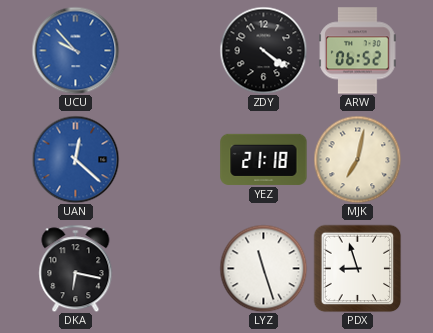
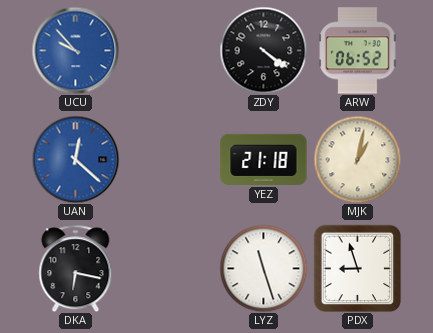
MJK: 7:02 -> 1:02
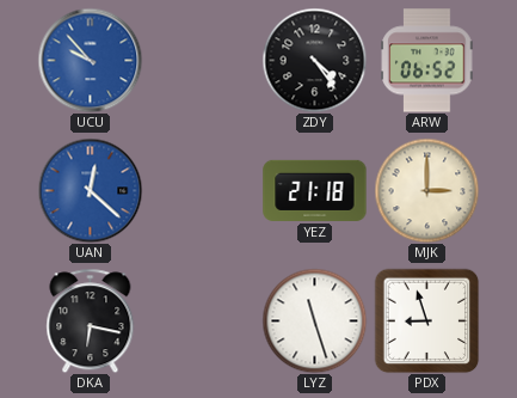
ZDY: 4:21 -> 4:24
MJK: 1:02 -> 3:00
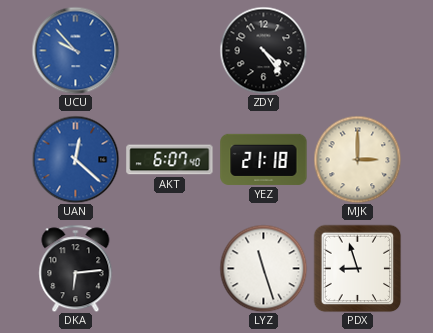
ARW: 06:52 -> none
AKT: none -> 6:07
DKA: 6:17 -> 6:14
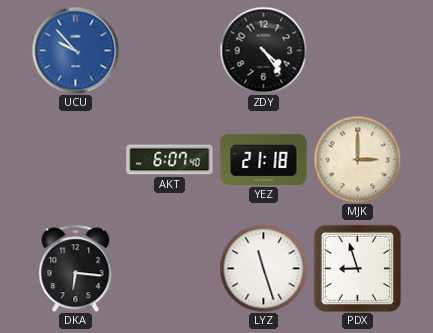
UAN: 12:22 -> none
DKA: 6:14 -> 6:16
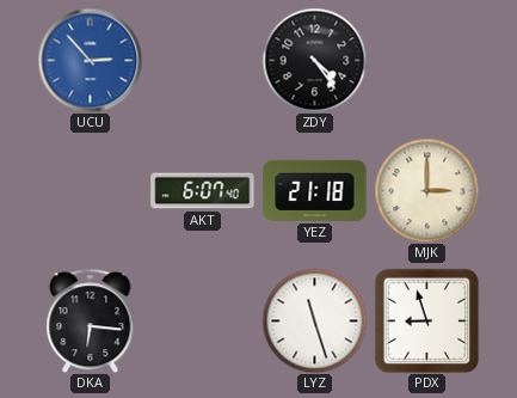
UCU: 9:53 -> 2:53
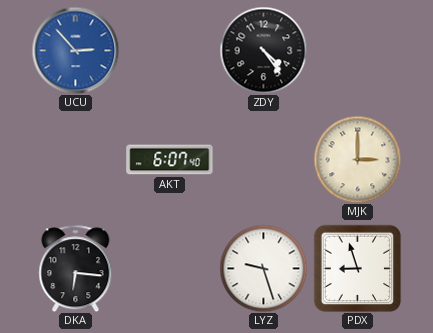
YEZ: 21:18 -> none
LYZ: 11:27 -> 9:27
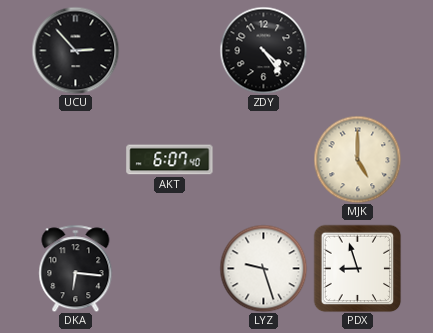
UCU dial: blue -> black
MJK: 3:00 -> 5:00
